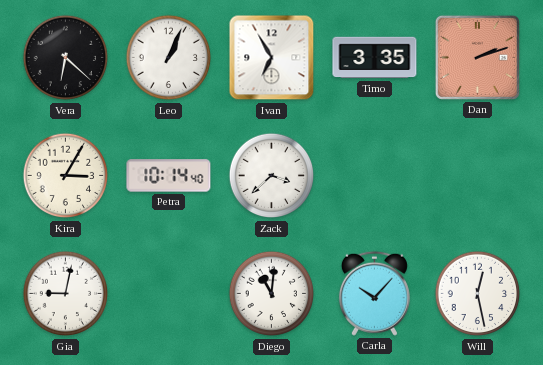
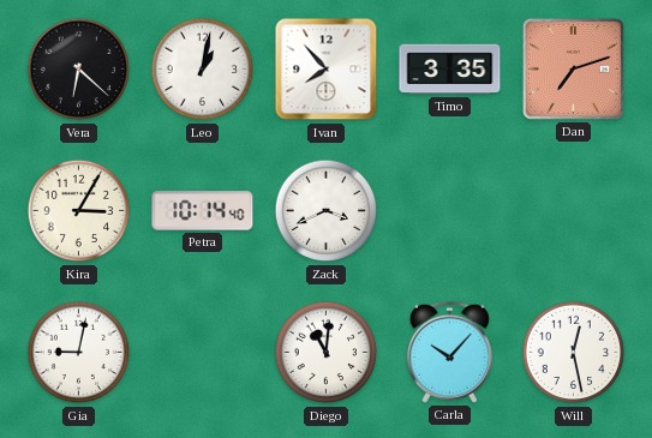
Leo: 1:04 -> 1:02
Ivan: 6:55 -> 7:53
Dan: 2:12 -> 7:12
Zack: 3:38 -> 3:41
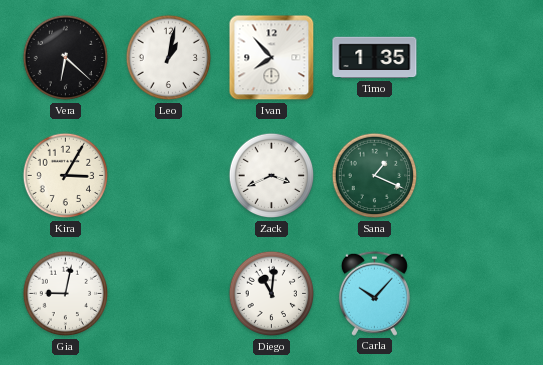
Timo: 3:35 -> 1:35
Dan: 7:12 -> none
Petra: 10:14 -> none
Sana: none -> 1:19
Will: 12:28 -> none
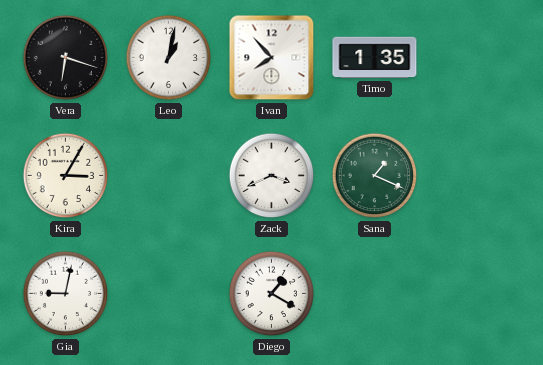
Vera: 6:22 -> 6:18
Diego: 11:01 -> 1:20
Carla: 10:07 -> none
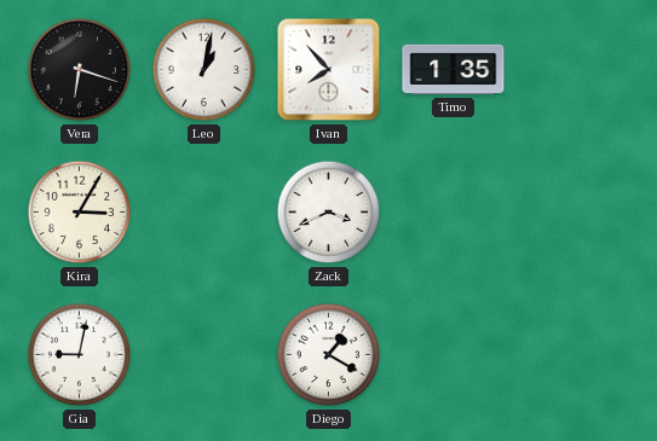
Sana: 1:19 -> none
